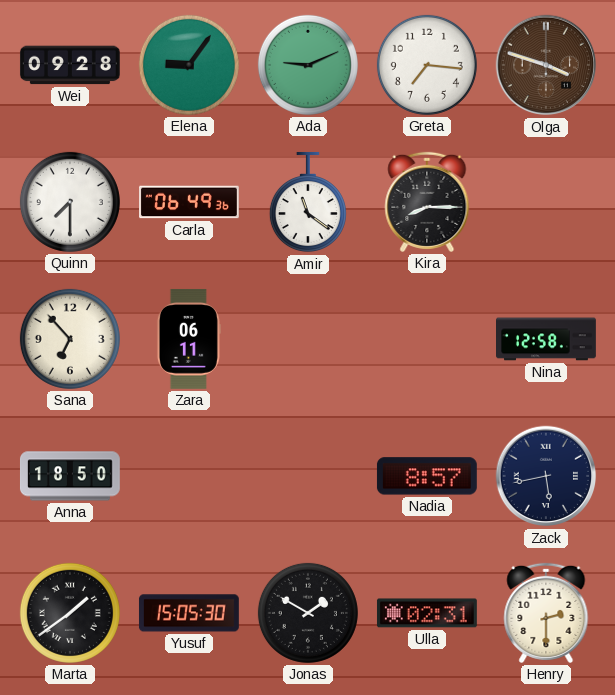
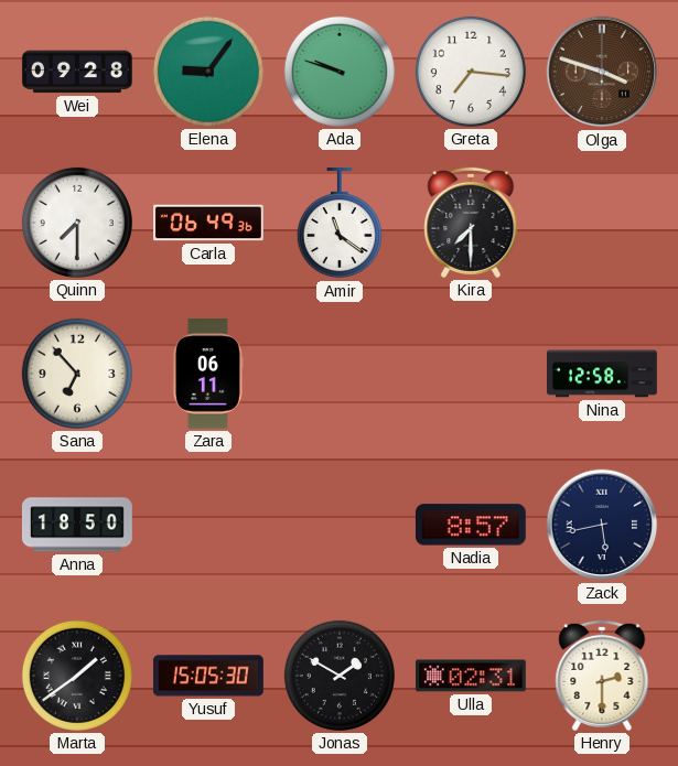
Ada: 9:11 -> 9:48
Kira: 8:15 -> 7:30
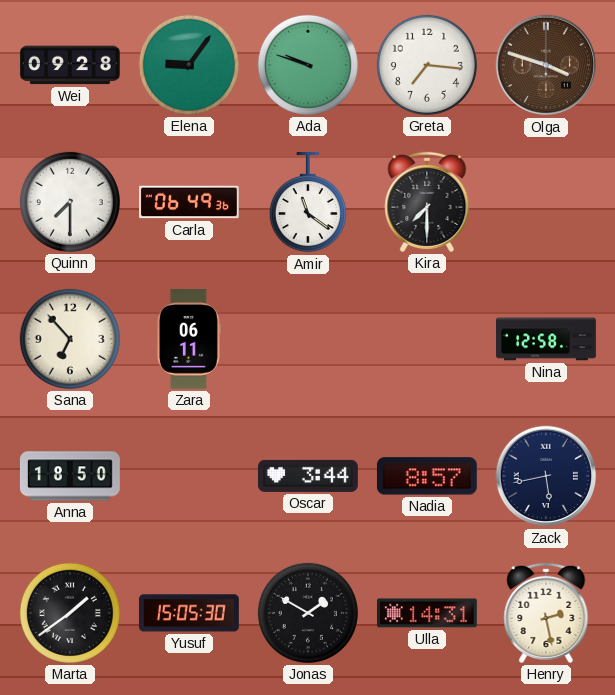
Oscar: none -> 3:44
Ulla: 02:31 -> 14:31
Henry: 2:30 -> 2:28
